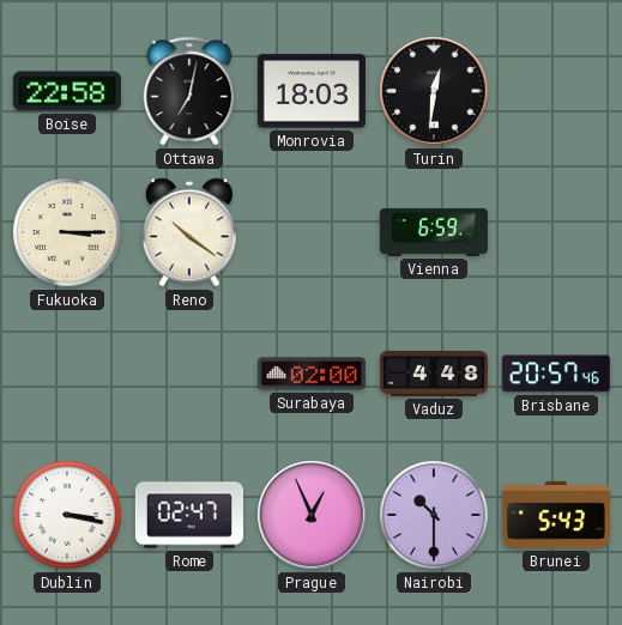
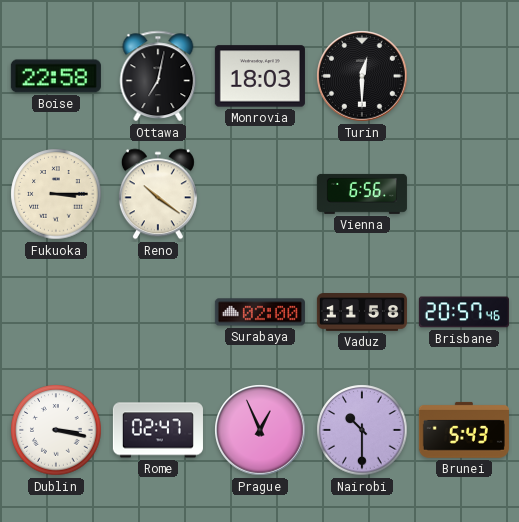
Turin: 12:31 -> 12:30
Vienna: 6:59 -> 6:56
Vaduz: 4:48 -> 11:58
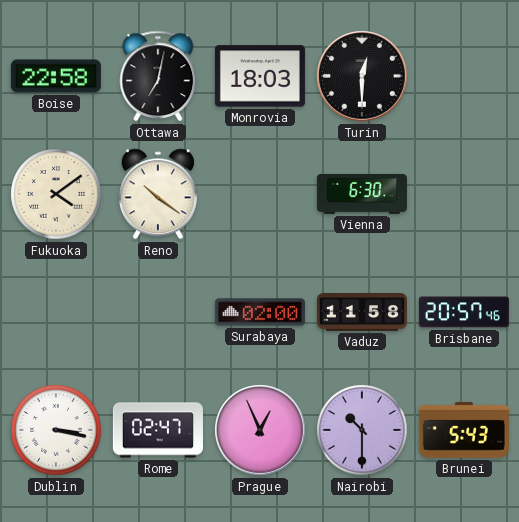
Fukuoka: 3:15 -> 4:09
Vienna: 6:56 -> 6:30
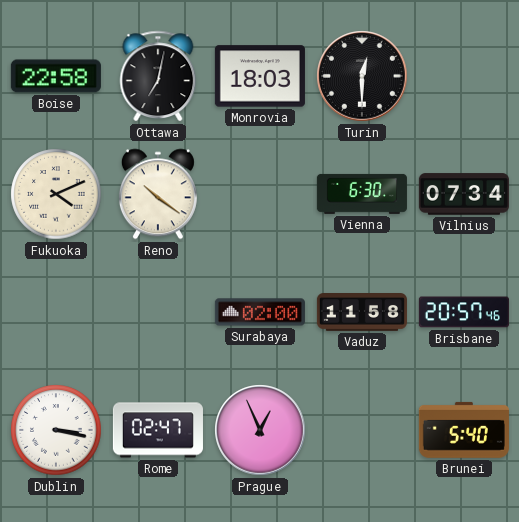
Fukuoka: 4:09 -> 4:11
Vilnius: none -> 07:34
Nairobi: 10:30 -> none
Brunei: 5:43 -> 5:40
